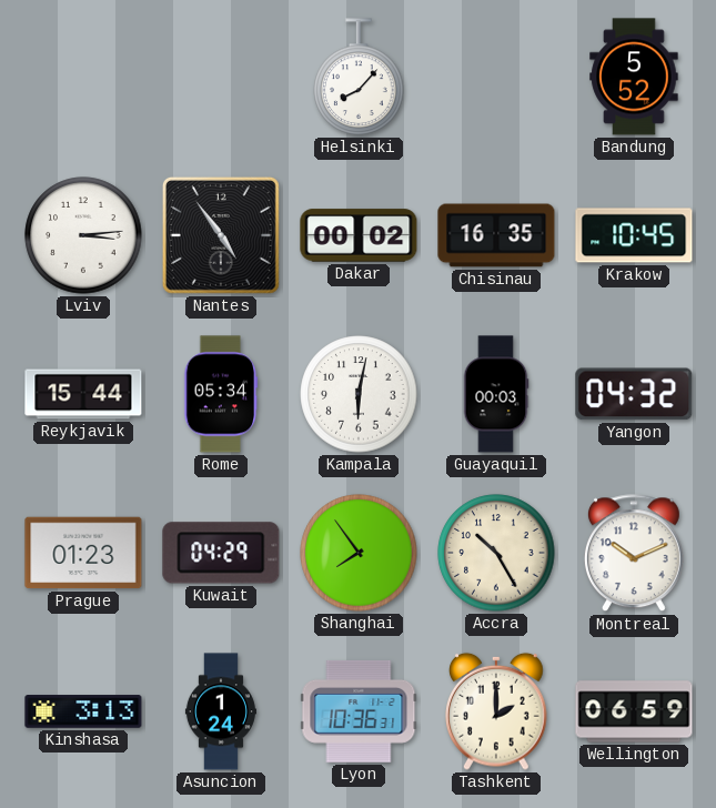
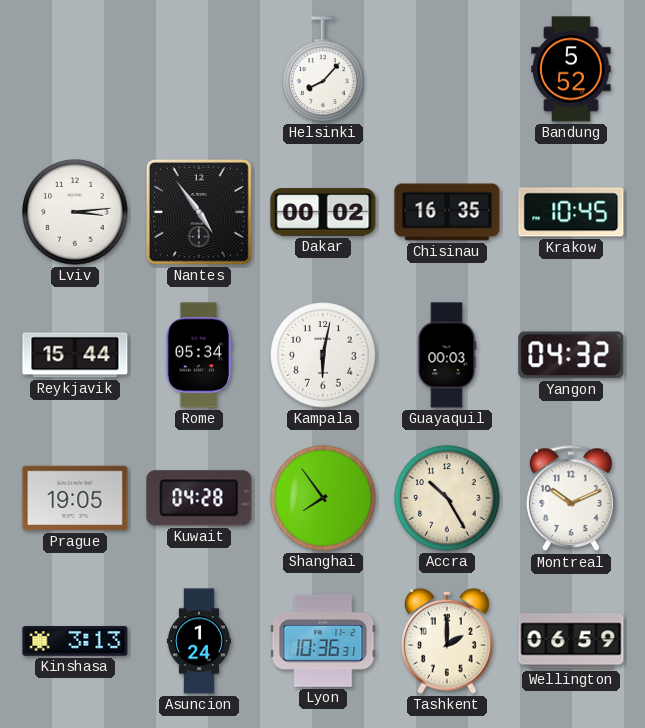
Prague: 01:23 -> 19:05
Kuwait: 04:29 -> 04:28
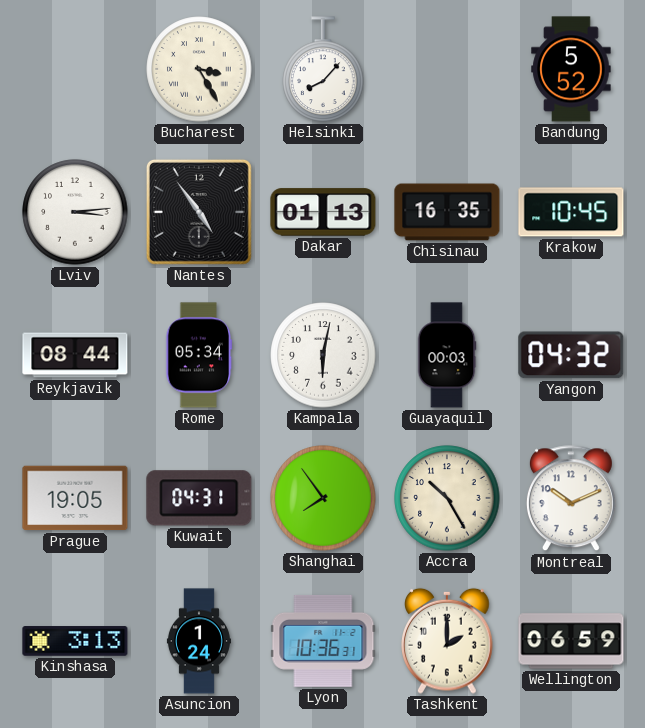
Bucharest: none -> 3:25
Dakar: 00:02 -> 01:13
Reykjavik: 15:44 -> 08:44
Kuwait: 04:28 -> 04:31
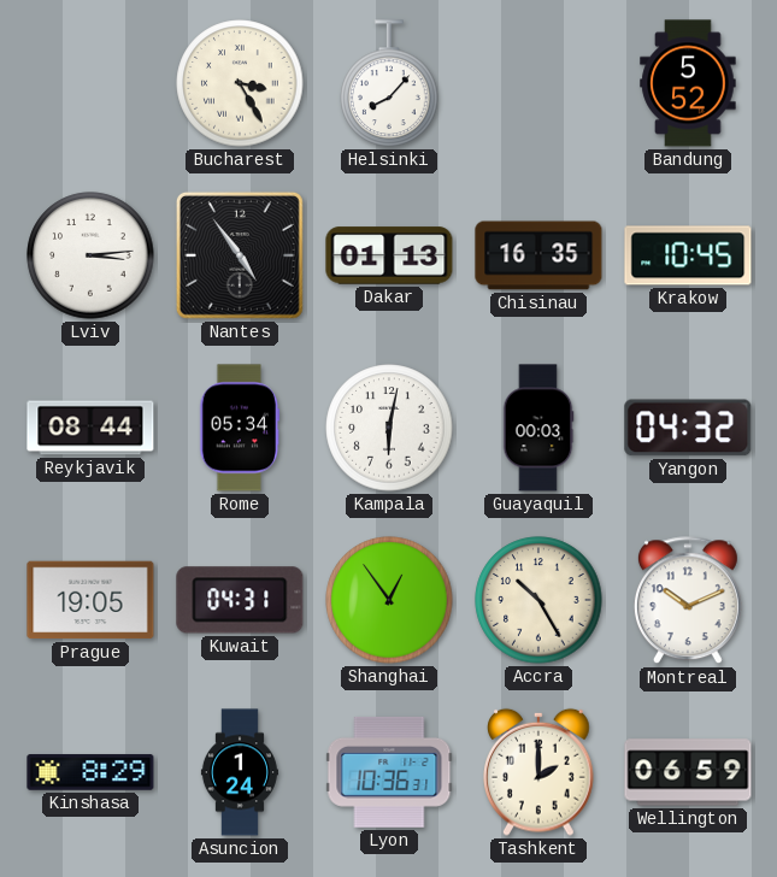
Shanghai: 7:54 -> 12:54
Kinshasa: 3:13 -> 8:29
